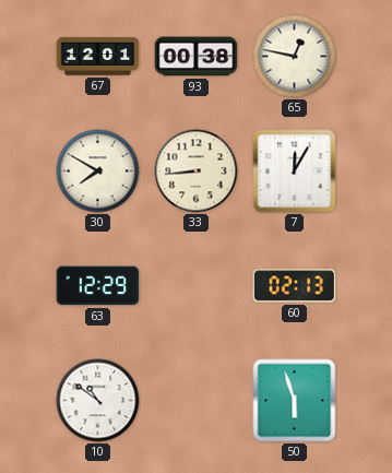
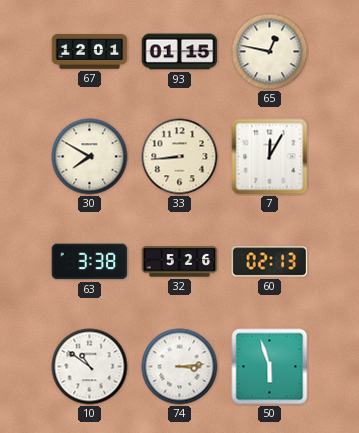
93: 00:38 -> 01:15
63: 12:29 -> 3:38
32: none -> 5:26
74: none -> 3:14
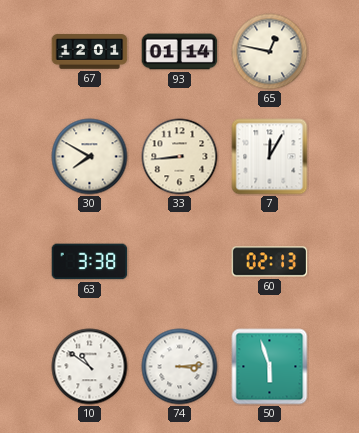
93: 01:15 -> 01:14
32: 5:26 -> none
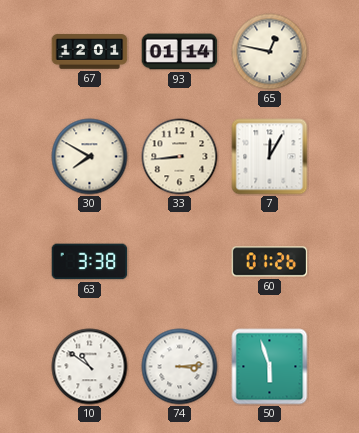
60: 02:13 -> 01:26
